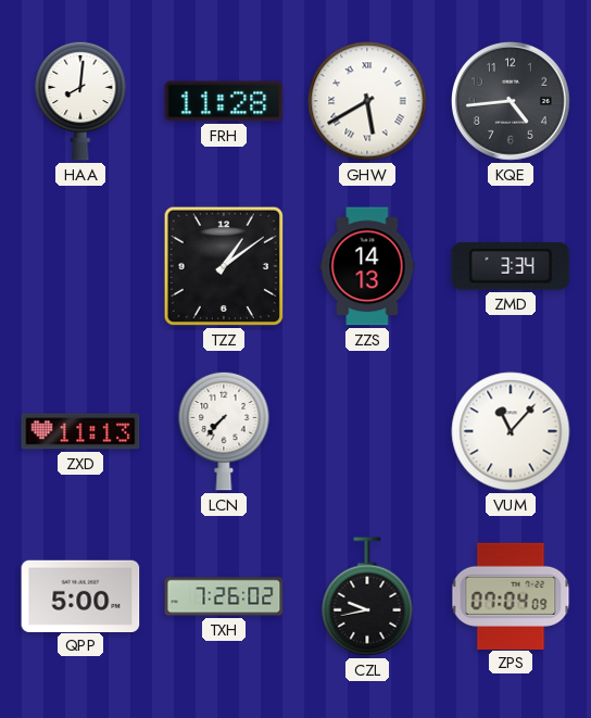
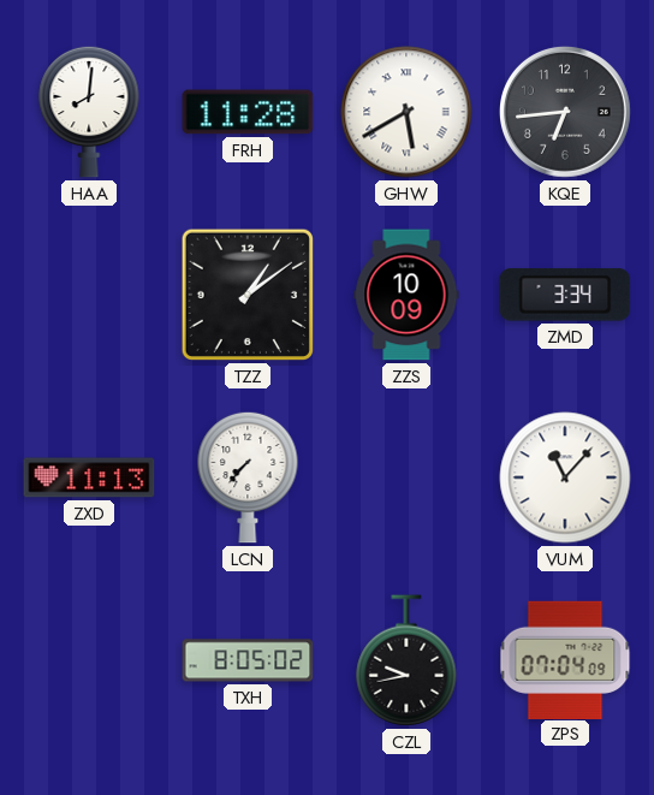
KQE: 4:44 -> 6:44
ZZS: 14:13 -> 10:09
QPP: 5:00 -> none
TXH: 7:26 -> 8:05
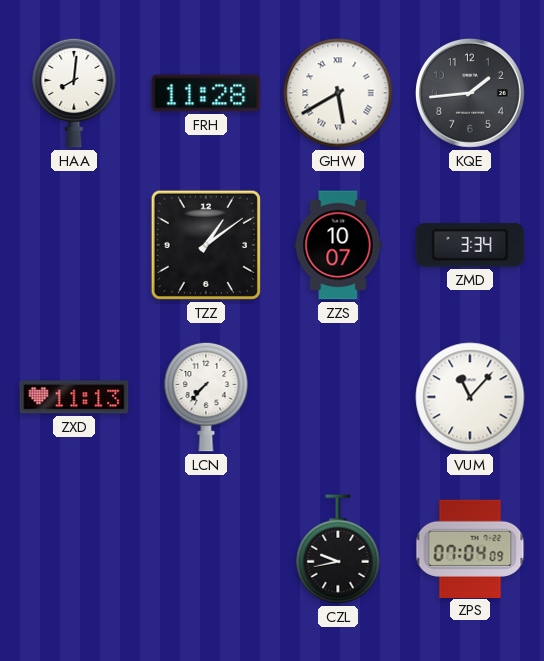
KQE: 6:44 -> 1:44
ZZS: 10:09 -> 10:07
TXH: 8:05 -> none
